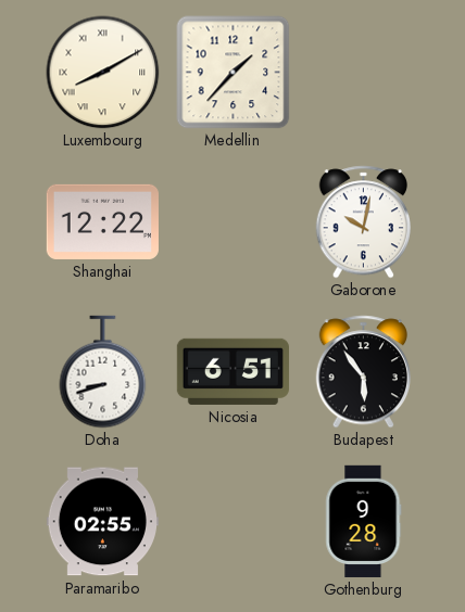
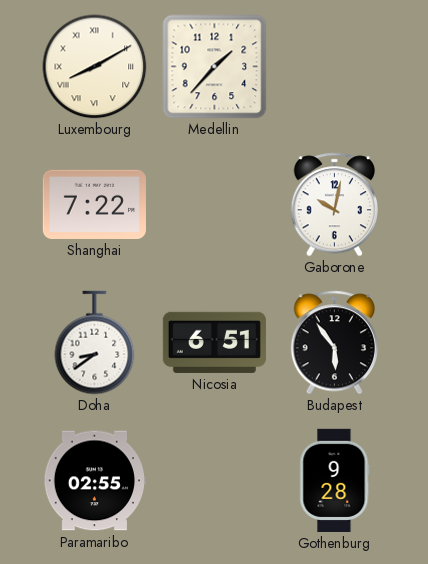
Shanghai: 12:22 -> 7:22
Doha: 8:42 -> 8:39
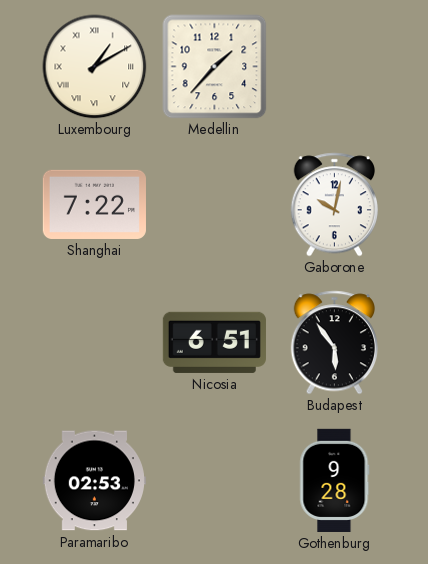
Luxembourg: 8:10 -> 1:10
Doha: 8:39 -> none
Paramaribo: 02:55 -> 02:53
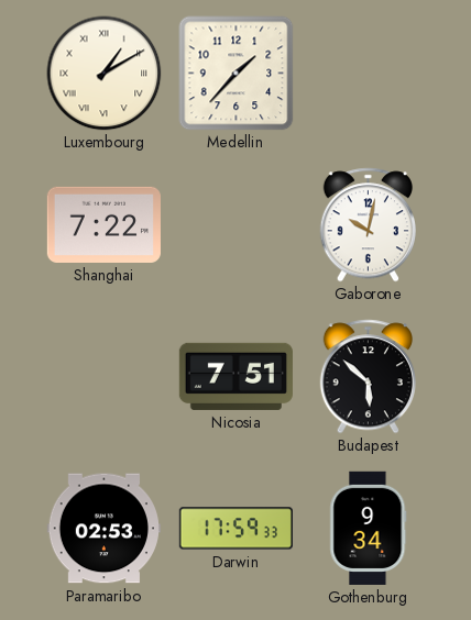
Nicosia: 6:51 -> 7:51
Budapest: 5:54 -> 5:52
Darwin: none -> 17:59
Gothenburg: 9:28 -> 9:34
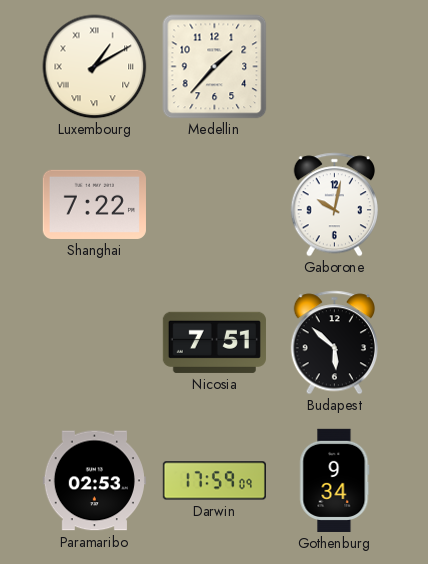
Darwin: 17:59:33 -> 17:59:09
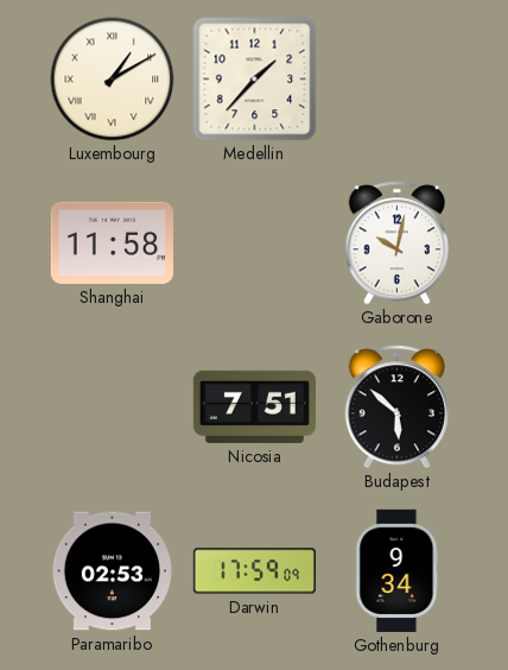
Shanghai: 7:22 -> 11:58
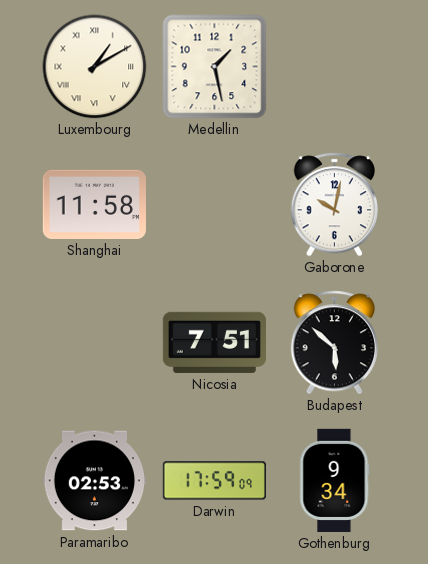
Medellin: 1:37 -> 1:28
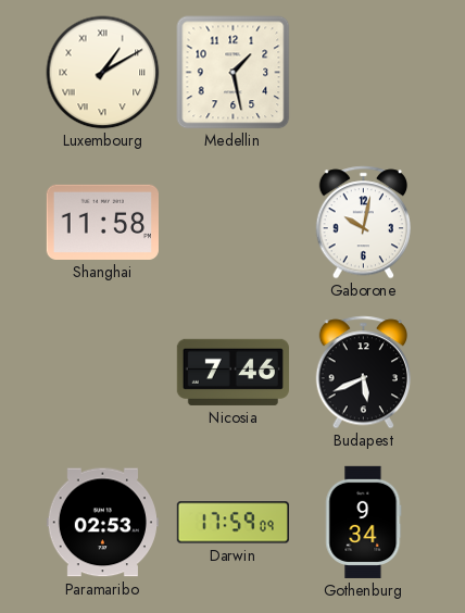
Nicosia: 7:51 -> 7:46
Budapest: 5:52 -> 5:41
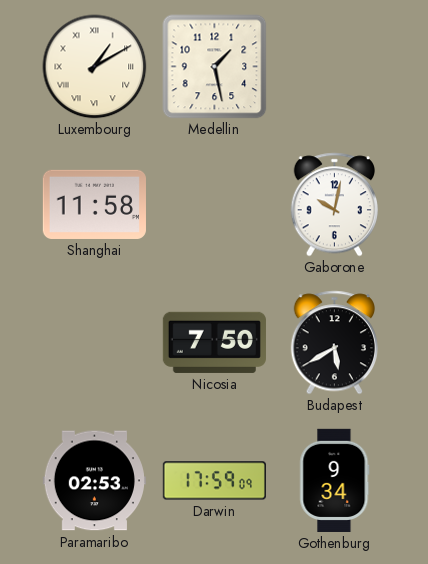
Nicosia: 7:46 -> 7:50
Budapest: 5:41 -> 5:40
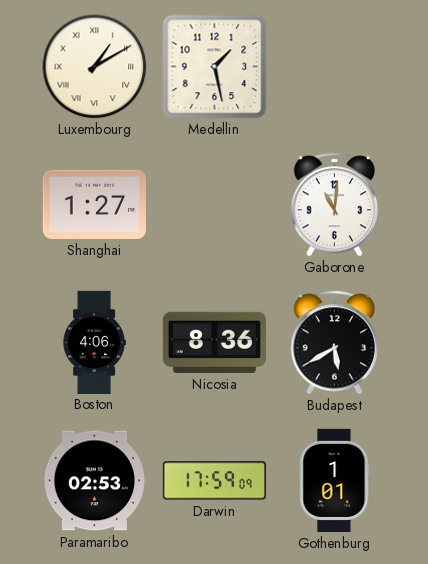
Shanghai: 11:58 -> 1:27
Gaborone: 10:02 -> 11:01
Boston: none -> 4:06
Nicosia: 7:50 -> 8:36
Gothenburg: 9:34 -> 1:01
